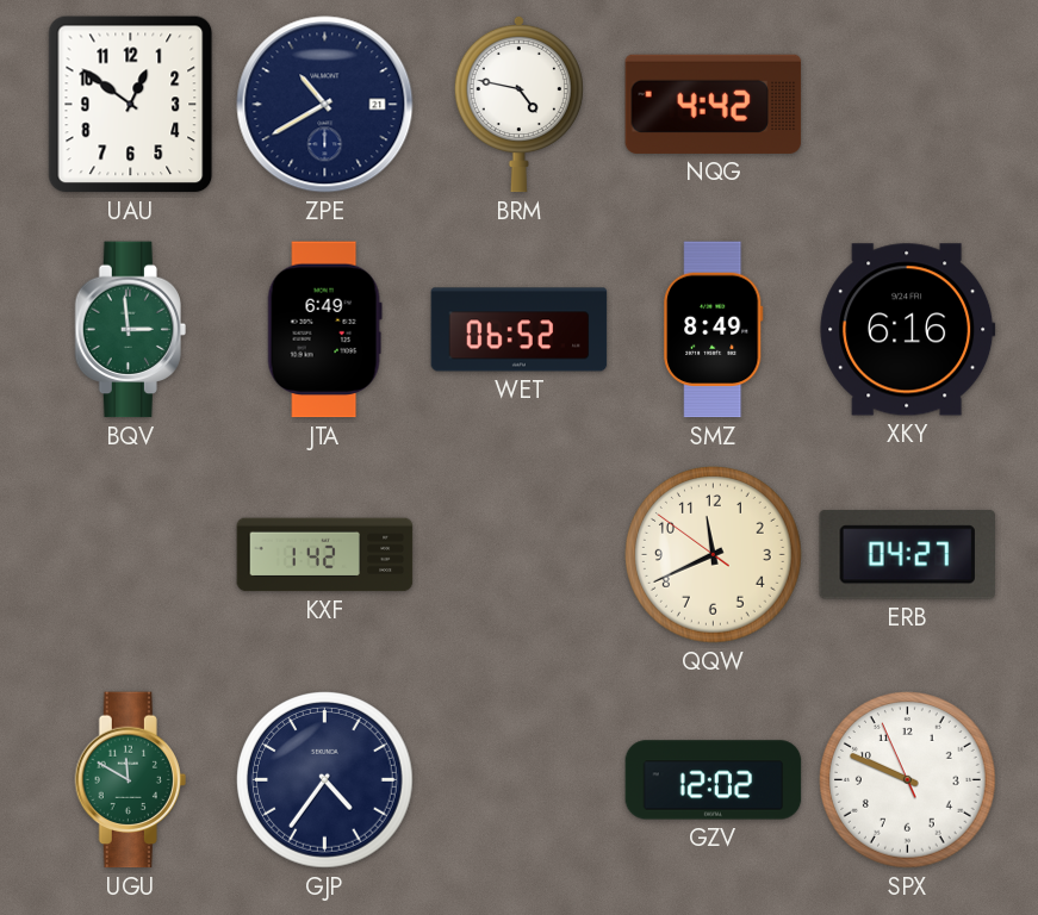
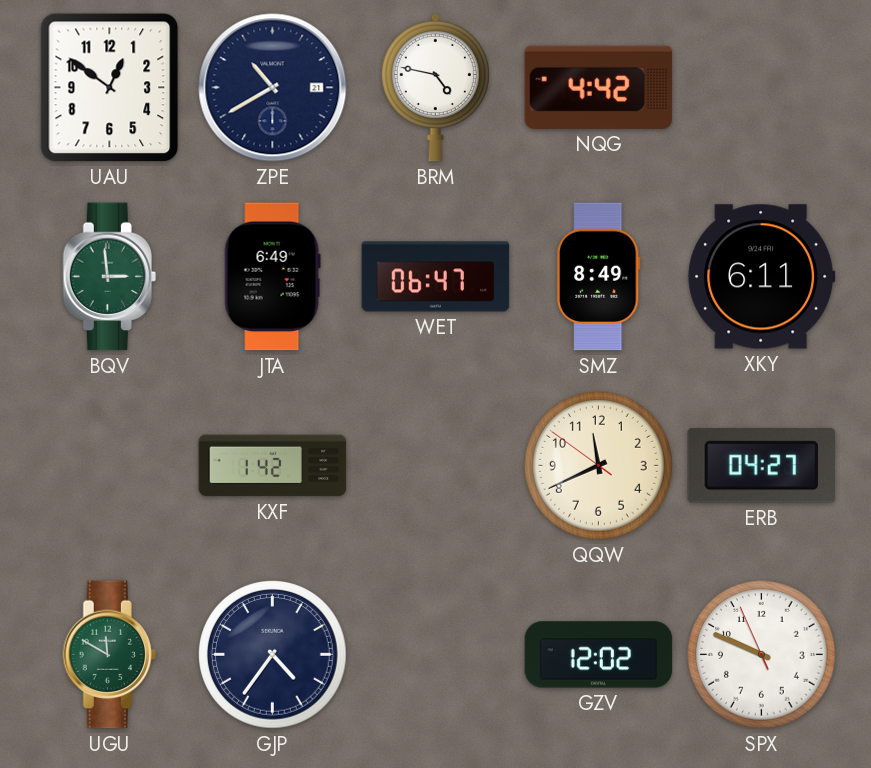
WET: 06:52 -> 06:47
XKY: 6:16 -> 6:11
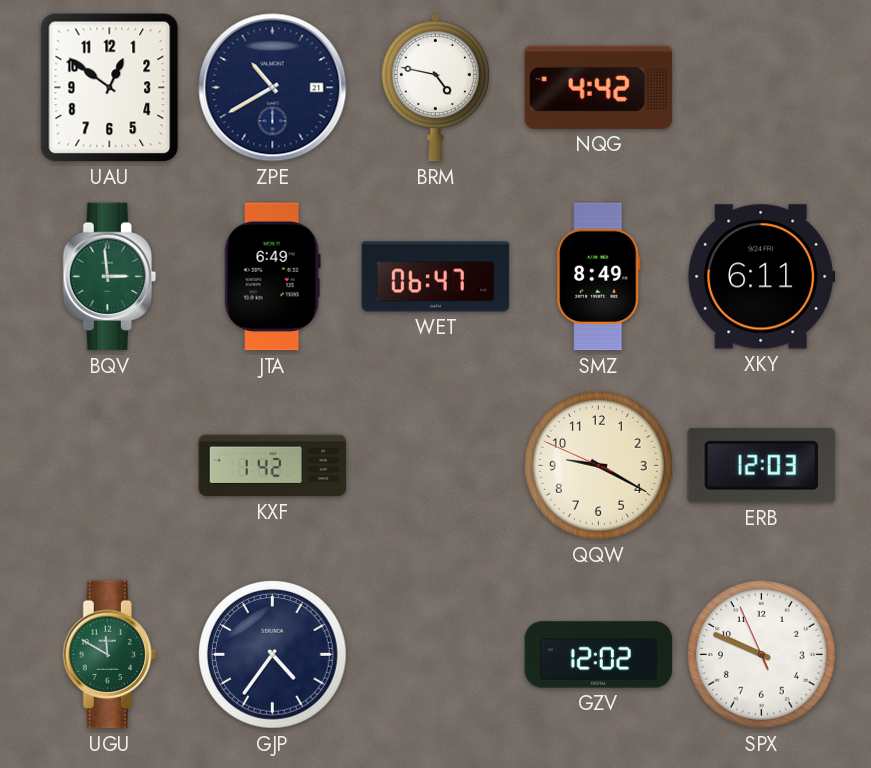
QQW: 11:40 -> 9:19
ERB: 04:27 -> 12:03
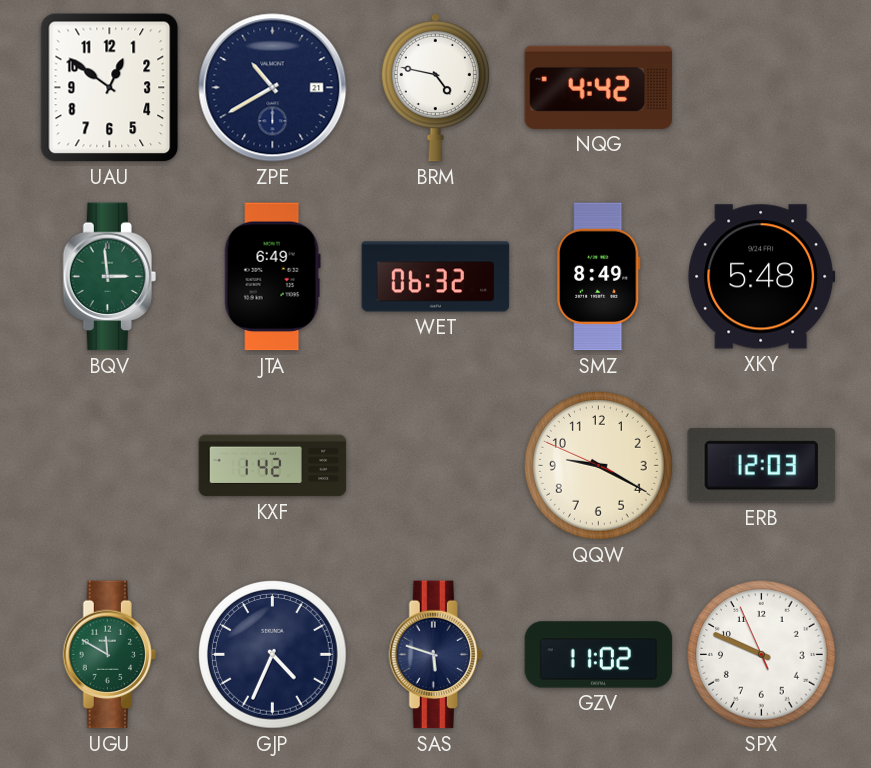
WET: 06:47 -> 06:32
XKY: 6:11 -> 5:48
GJP: 4:36 -> 4:34
SAS: none -> 5:48
GZV: 12:02 -> 11:02
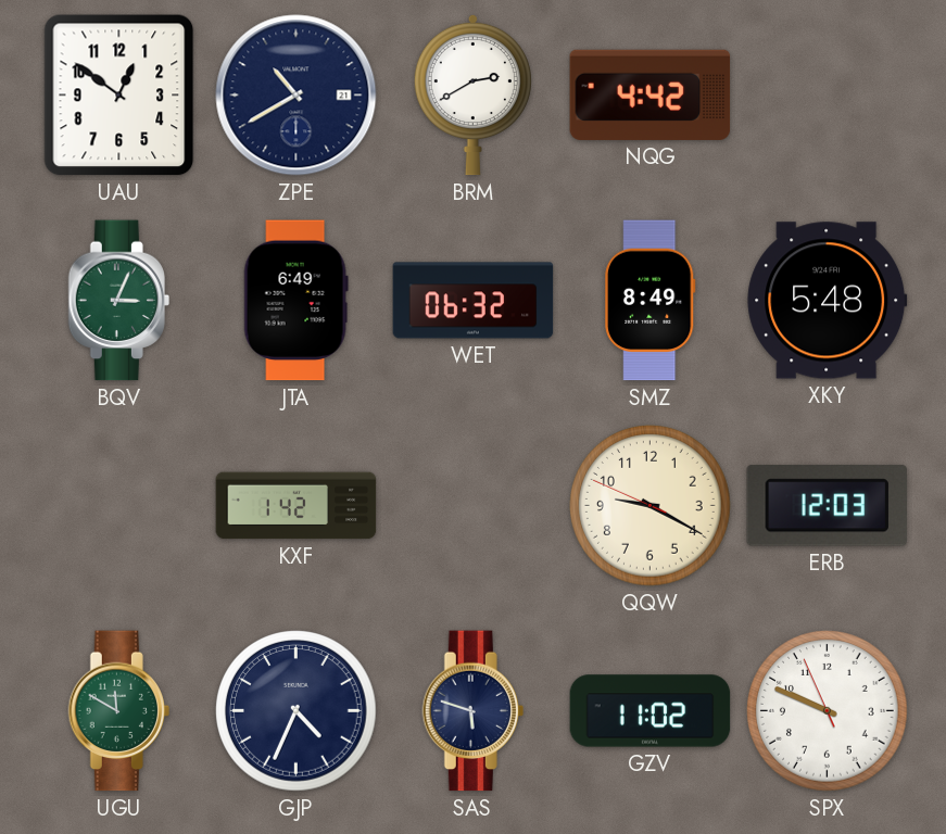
BRM: 4:47 -> 2:40
BQV: 2:59 -> 3:04
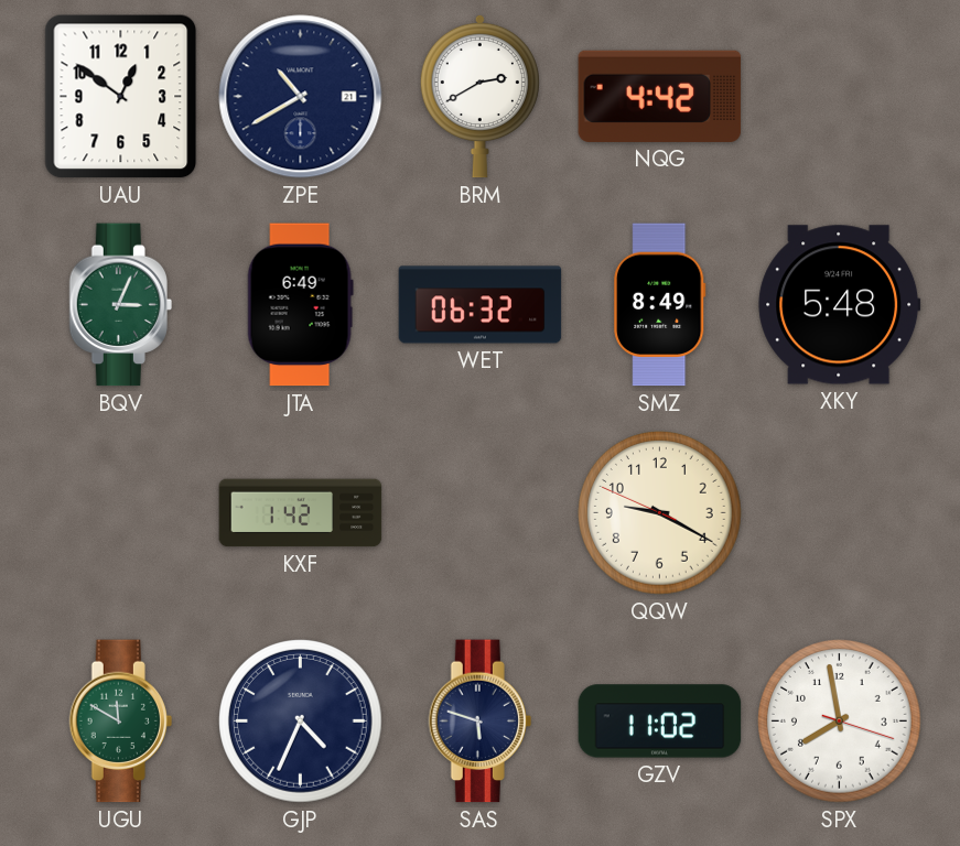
ERB: 12:03 -> none
SPX: 9:48 -> 7:58
